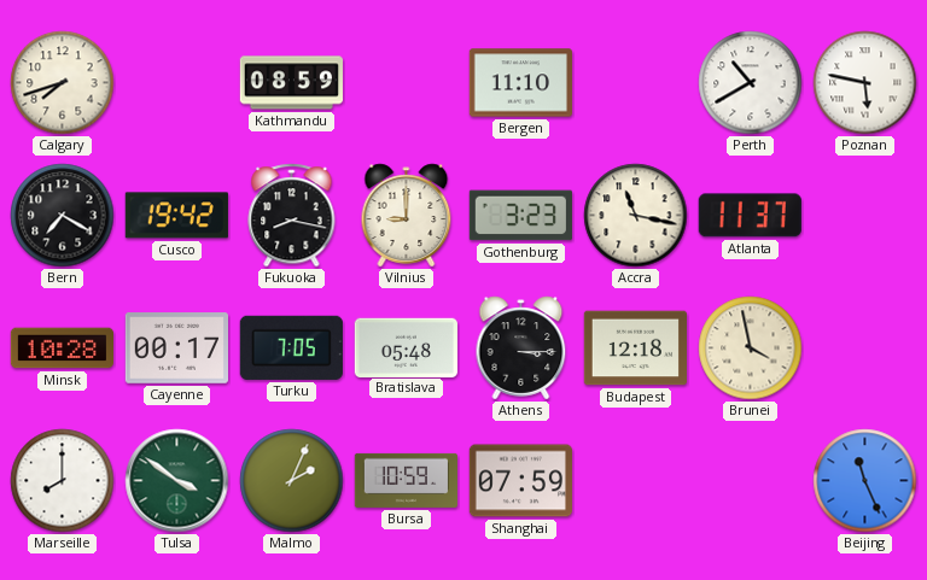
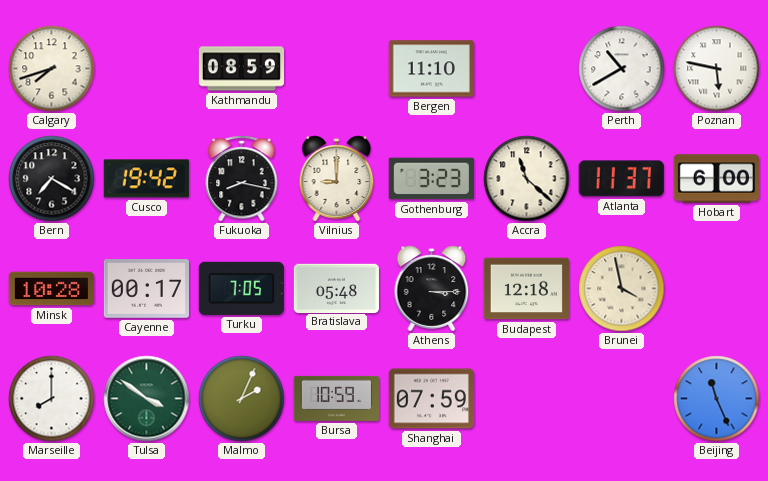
Accra: 11:17 -> 11:22
Hobart: none -> 6:00
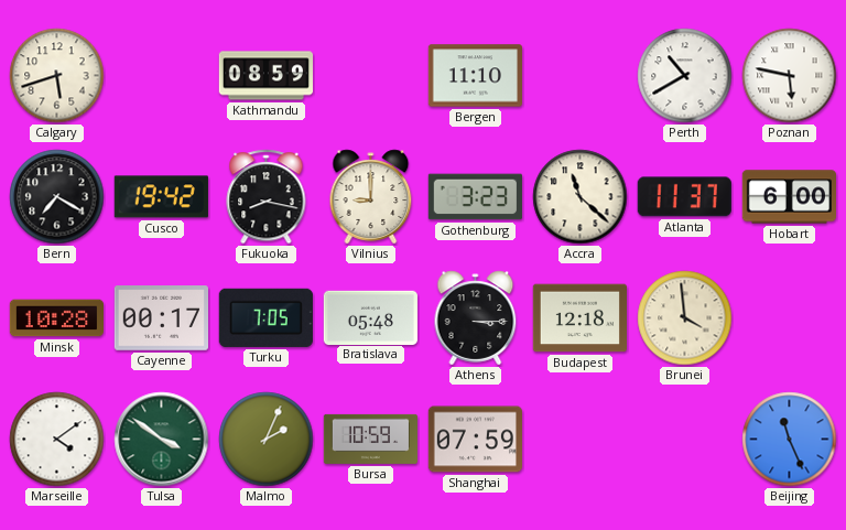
Calgary: 7:42 -> 5:42
Brunei: 3:58 -> 3:59
Marseille: 8:00 -> 4:09
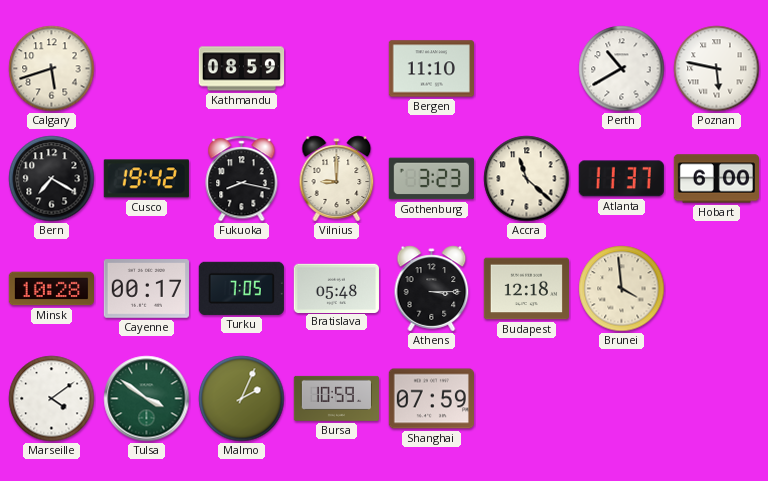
Beijing: 11:26 -> none
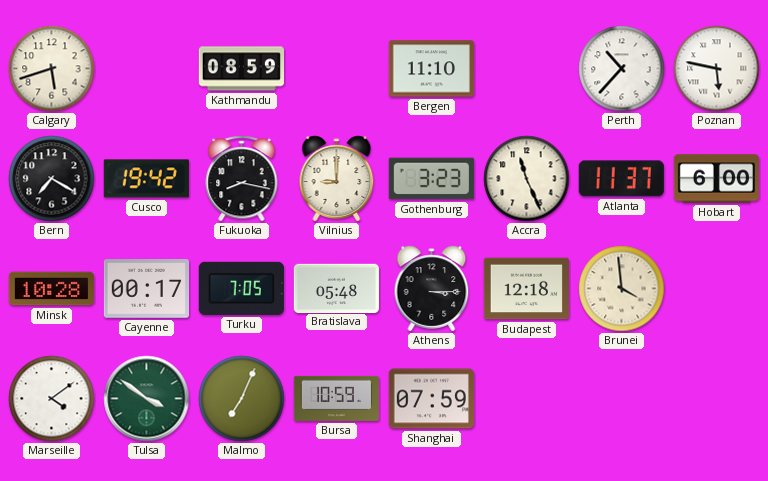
Perth: 10:40 -> 10:37
Accra: 11:22 -> 11:26
Malmo: 2:04 -> 7:04
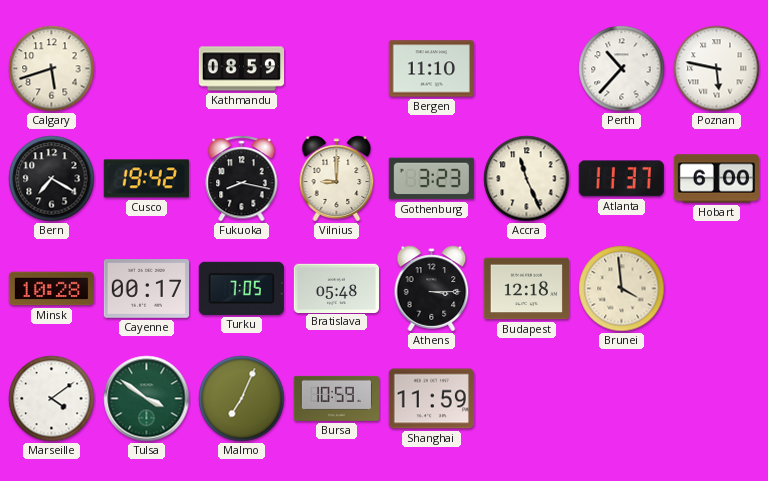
Shanghai: 07:59 -> 11:59
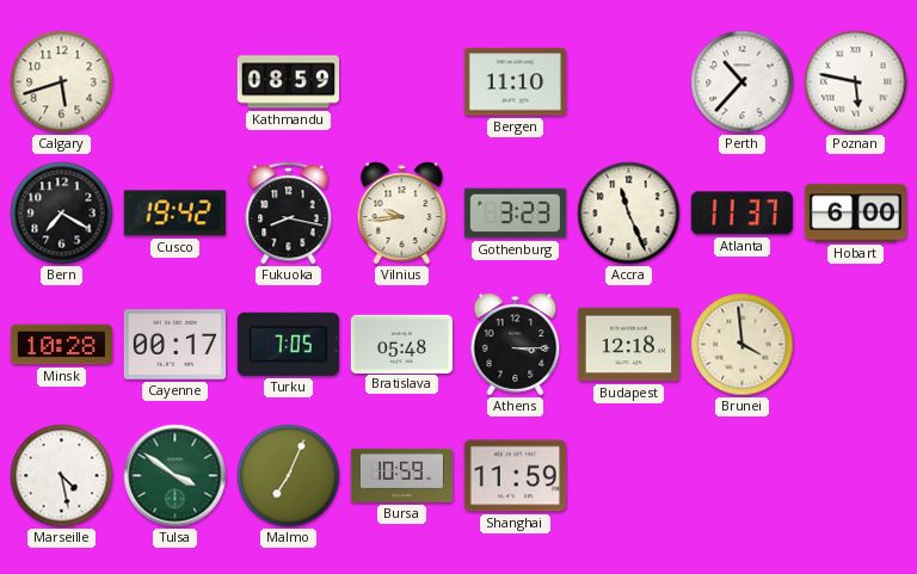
Vilnius: 9:00 -> 9:44
Marseille: 4:09 -> 4:28
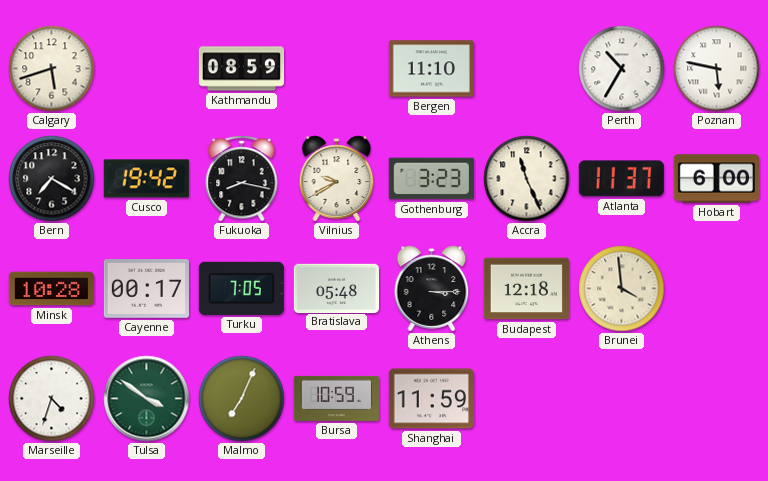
Perth: 10:37 -> 10:35
Vilnius: 9:44 -> 9:40
Marseille: 4:28 -> 4:33
